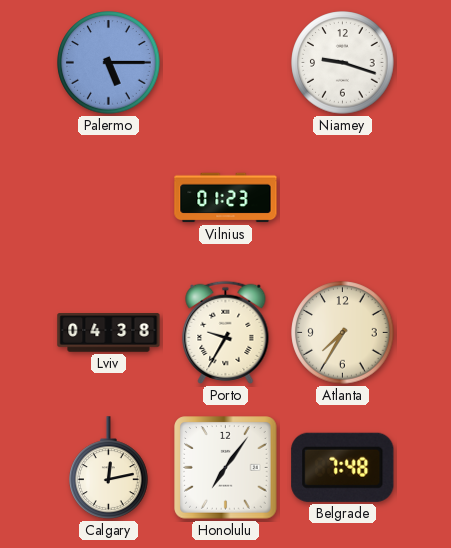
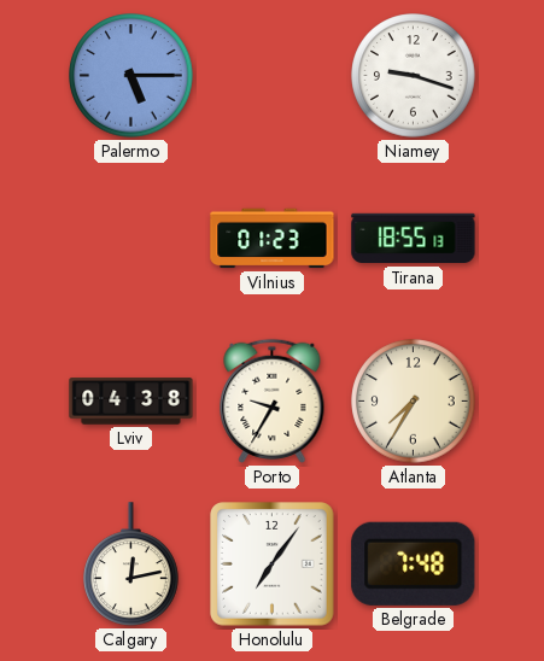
Tirana: none -> 18:55
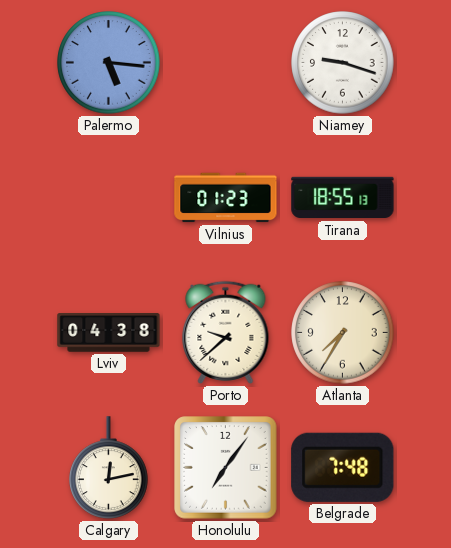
Palermo: 5:15 -> 5:16
Porto: 9:35 -> 9:38
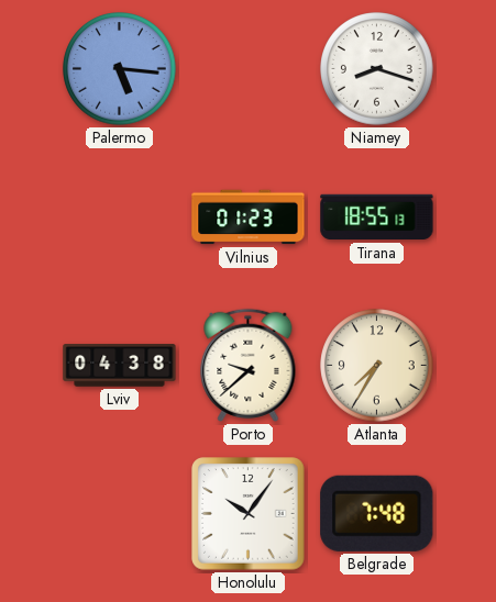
Niamey: 9:18 -> 8:18
Calgary: 12:13 -> none
Honolulu: 7:06 -> 10:06
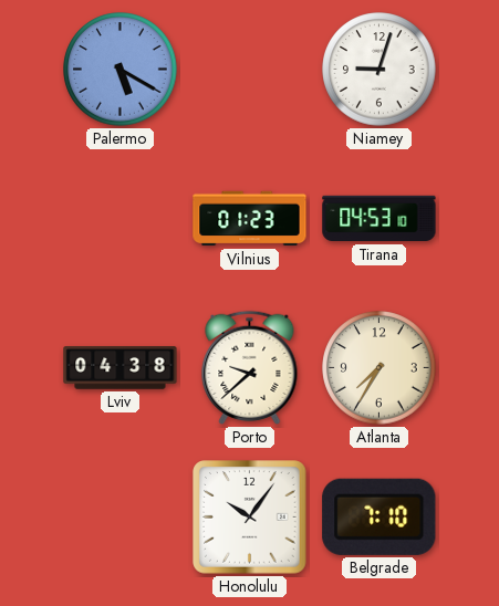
Palermo: 5:16 -> 5:20
Niamey: 8:18 -> 9:03
Tirana: 18:55 -> 04:53
Belgrade: 7:48 -> 7:10
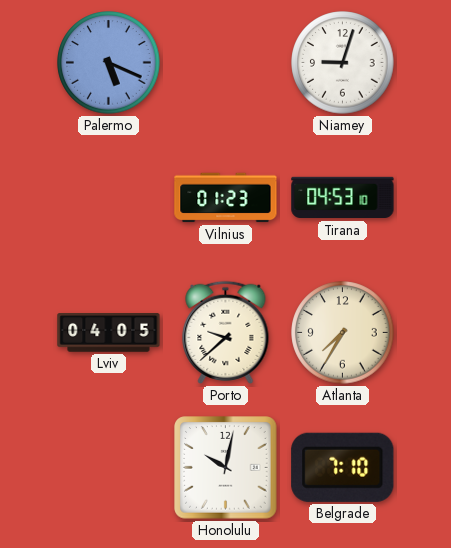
Palermo: 5:20 -> 5:19
Lviv: 04:38 -> 04:05
Honolulu: 10:06 -> 10:02
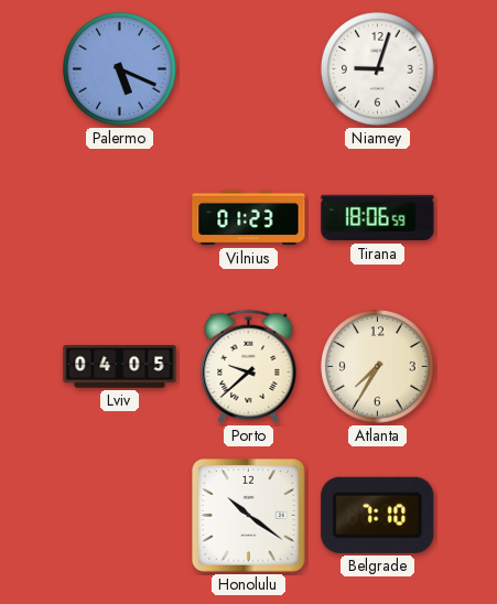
Tirana: 04:53 -> 18:06
Honolulu: 10:02 -> 10:21
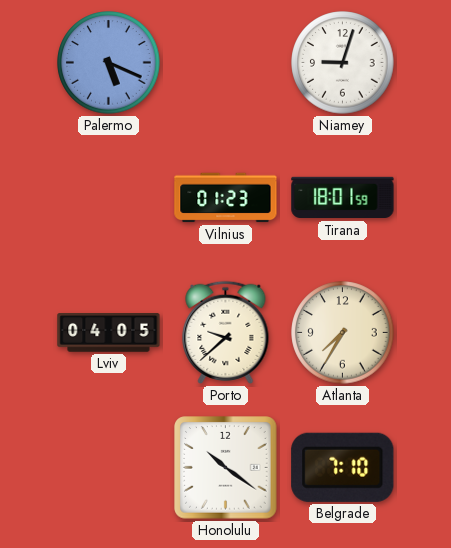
Tirana: 18:06 -> 18:01
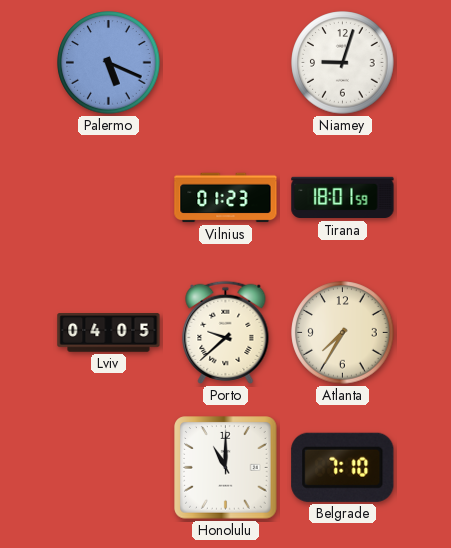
Honolulu: 10:21 -> 11:00
